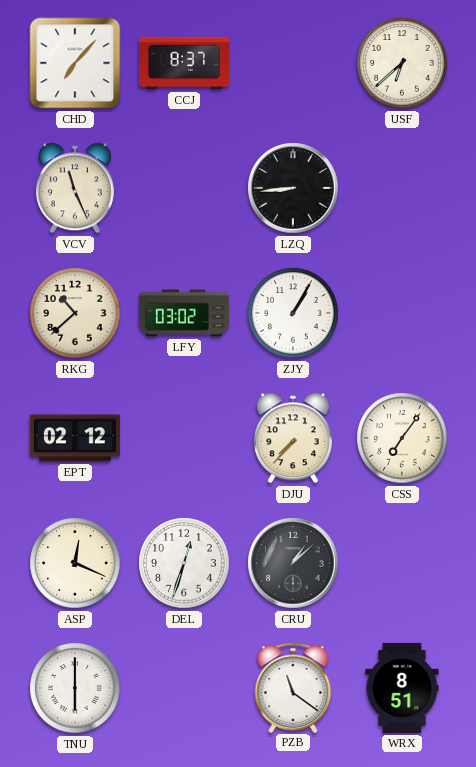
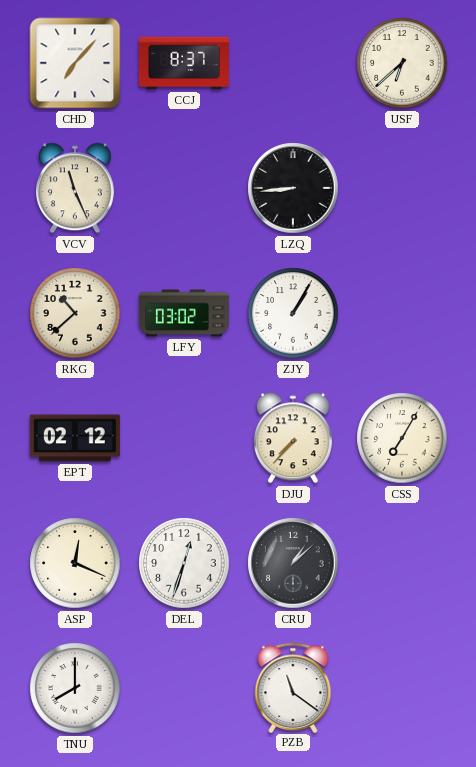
CSS: 7:06 -> 7:05
TNU: 6:00 -> 8:00
WRX: 8:51 -> none
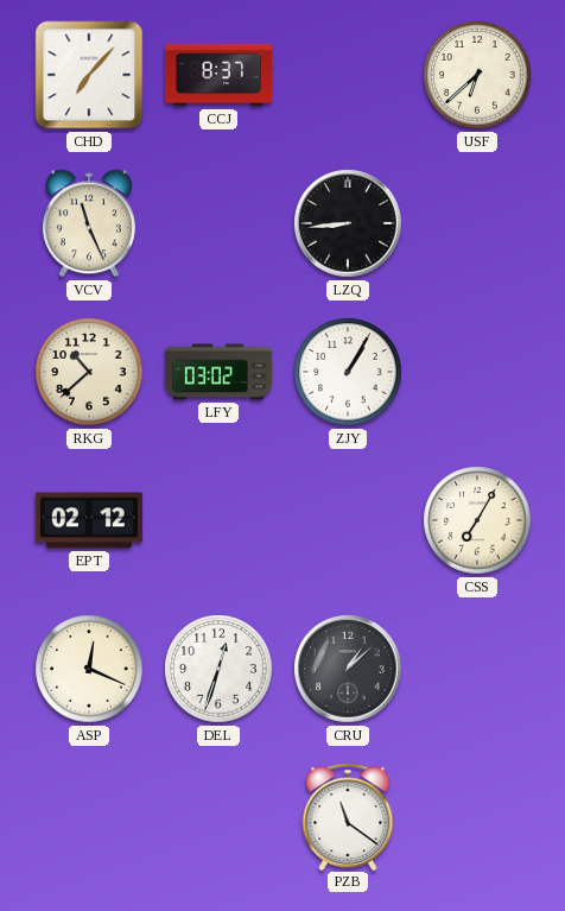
DJU: 7:37 -> none
TNU: 8:00 -> none
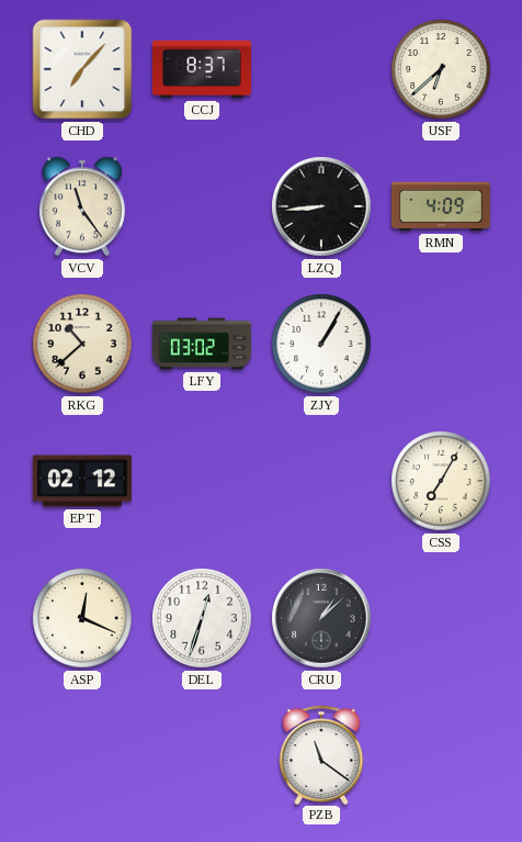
VCV: 11:26 -> 11:24
RMN: none -> 4:09
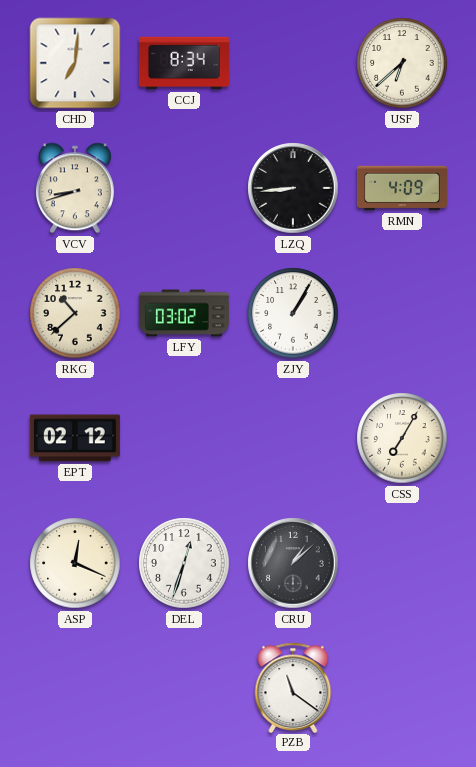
CHD: 7:07 -> 7:01
CCJ: 8:37 -> 8:34
VCV: 11:24 -> 8:42
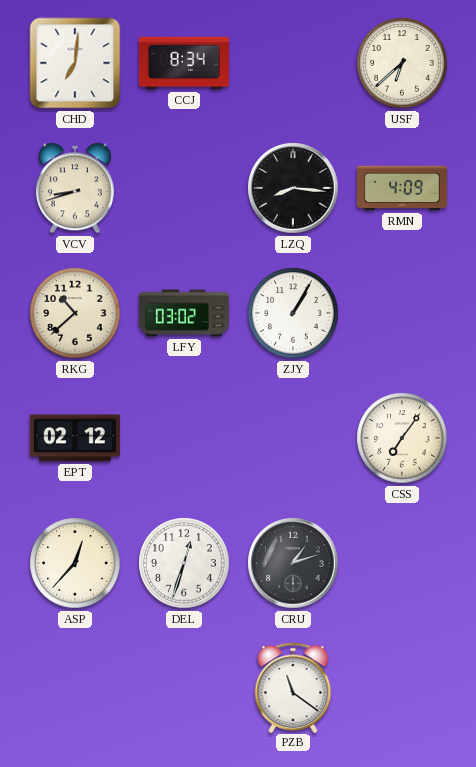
LZQ: 8:44 -> 8:16
CSS: 7:05 -> 7:06
ASP: 12:19 -> 12:37
CRU: 1:08 -> 1:12
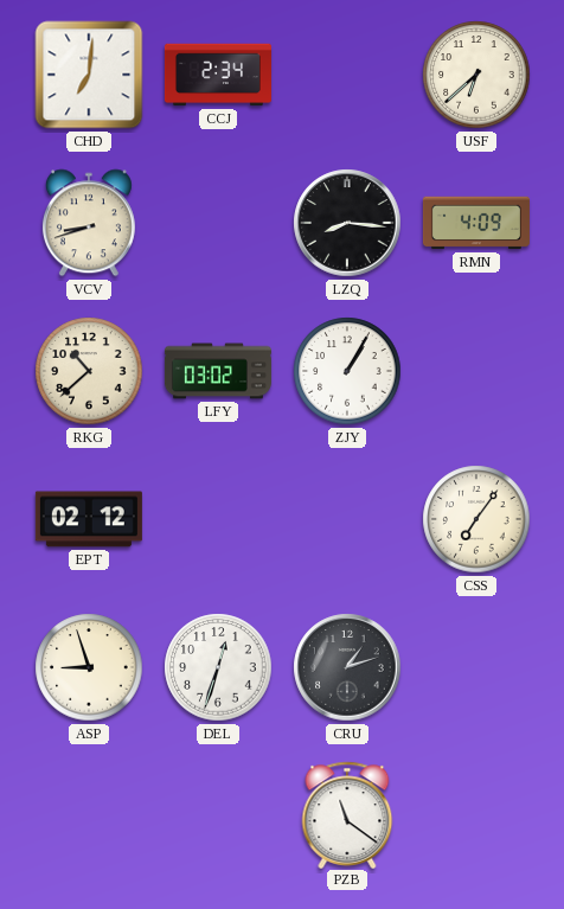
CCJ: 8:34 -> 2:34
ASP: 12:37 -> 8:57
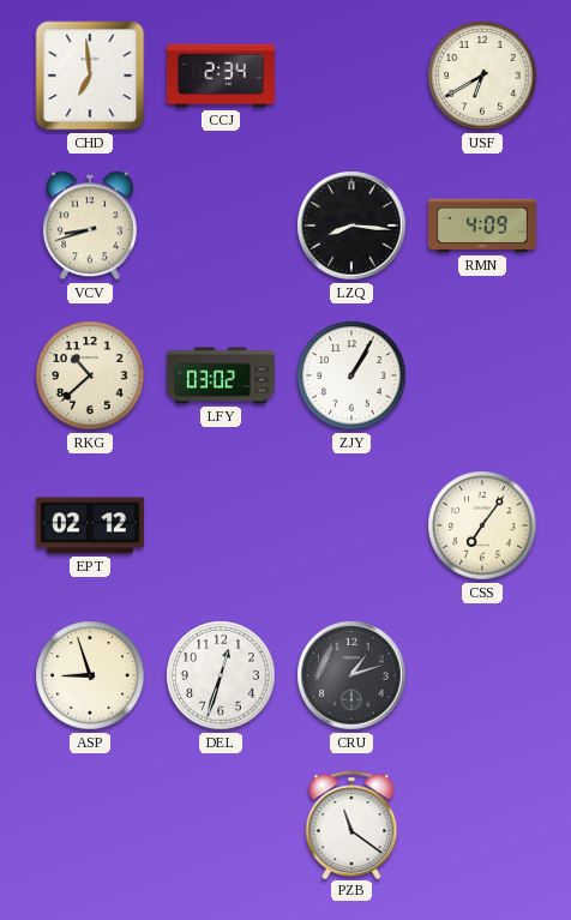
CHD: 7:01 -> 6:59
USF: 6:38 -> 6:40
